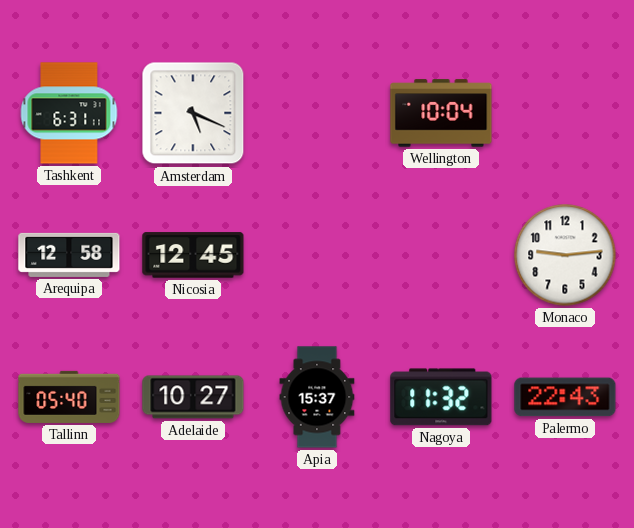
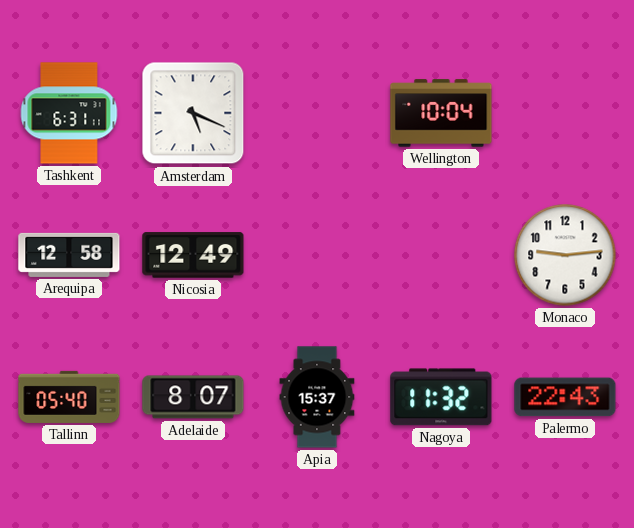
Nicosia: 12:45 -> 12:49
Adelaide: 10:27 -> 8:07
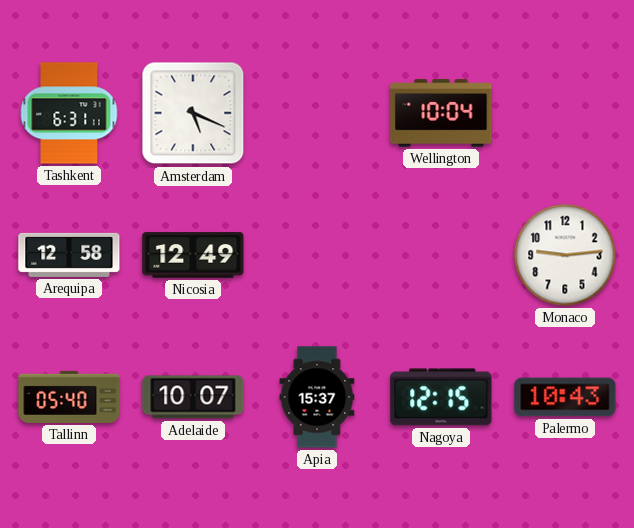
Adelaide: 8:07 -> 10:07
Nagoya: 11:32 -> 12:15
Palermo: 22:43 -> 10:43
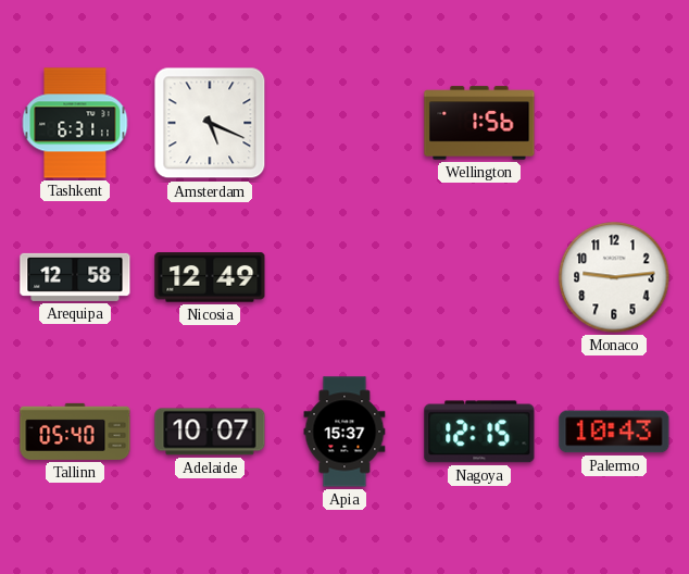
Wellington: 10:04 -> 1:56
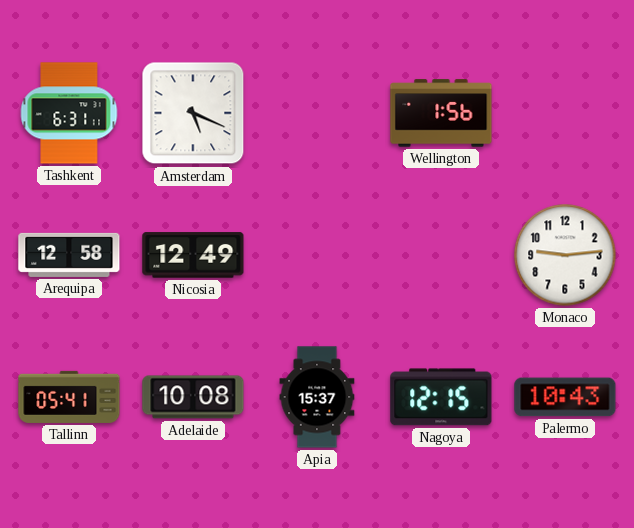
Tallinn: 05:40 -> 05:41
Adelaide: 10:07 -> 10:08
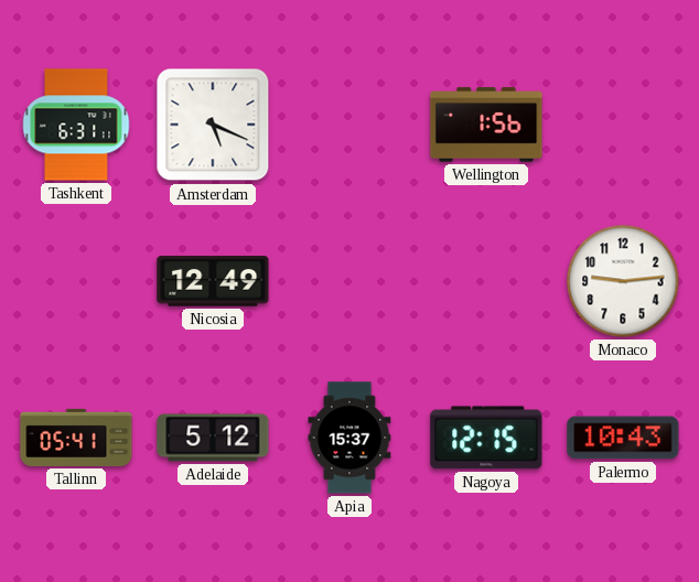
Arequipa: 12:58 -> none
Adelaide: 10:08 -> 5:12
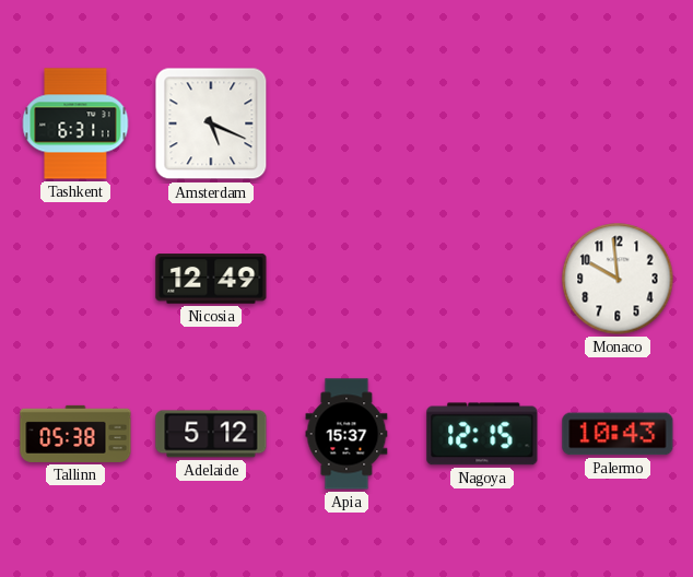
Wellington: 1:56 -> none
Monaco: 9:14 -> 9:59
Tallinn: 05:41 -> 05:38
